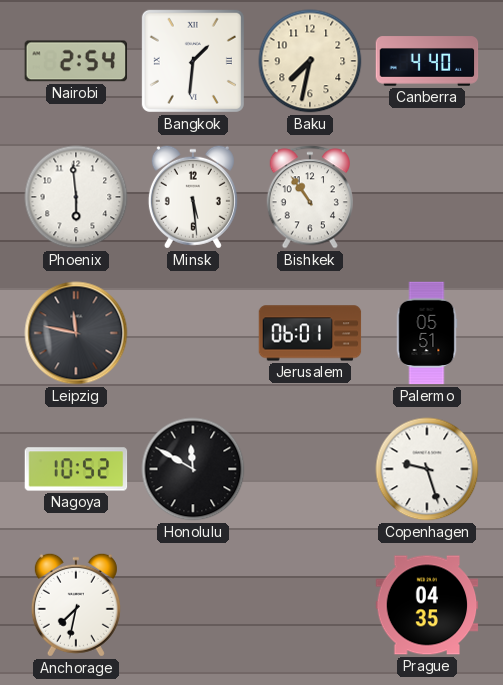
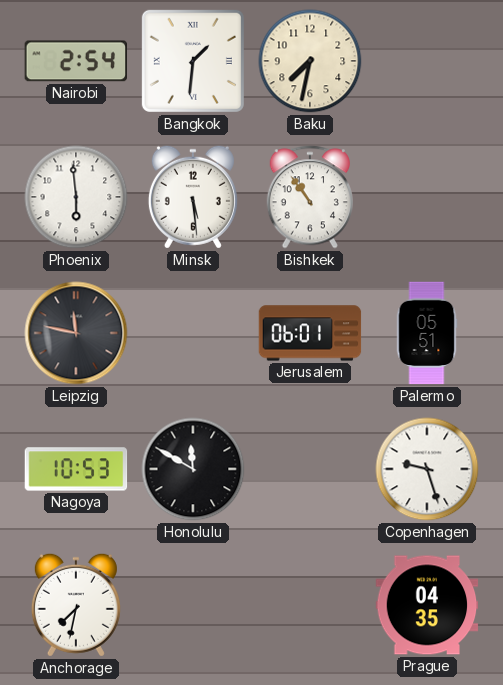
Canberra: 4:40 -> none
Nagoya: 10:52 -> 10:53
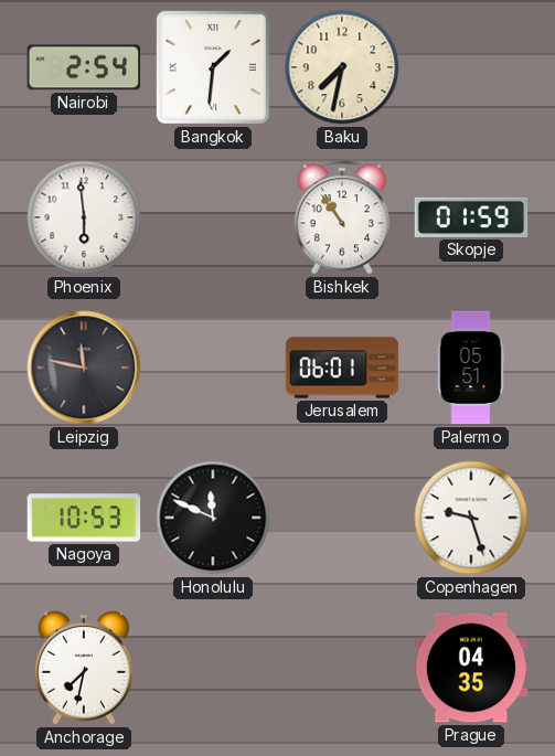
Minsk: 5:29 -> none
Skopje: none -> 01:59
Honolulu: 11:50 -> 11:49
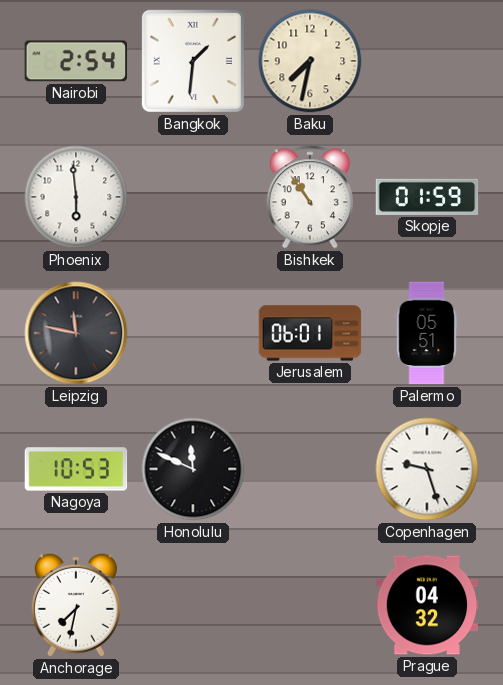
Prague: 04:35 -> 04:32
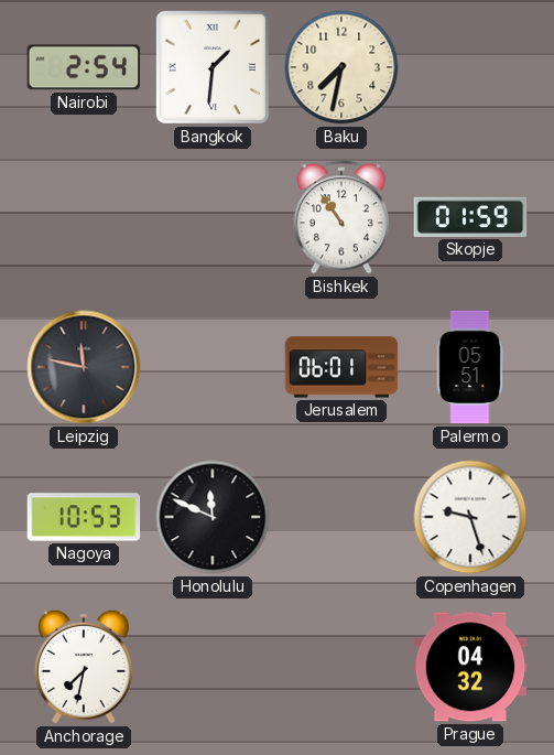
Phoenix: 5:59 -> none
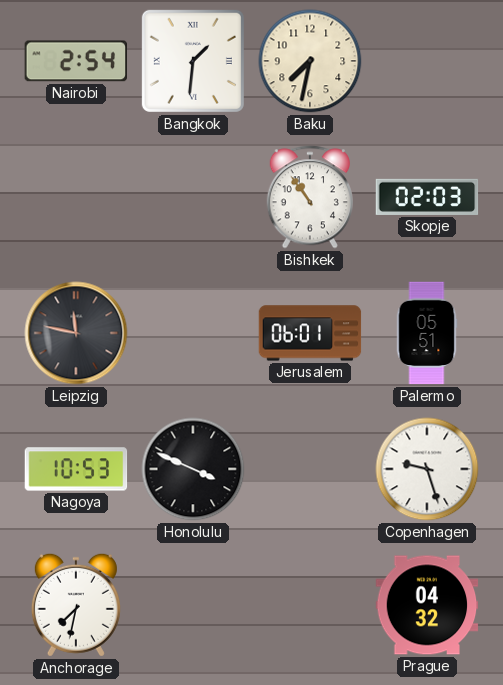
Skopje: 01:59 -> 02:03
Honolulu: 11:49 -> 3:49
